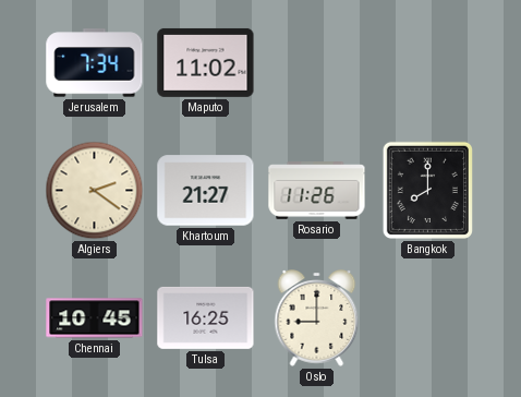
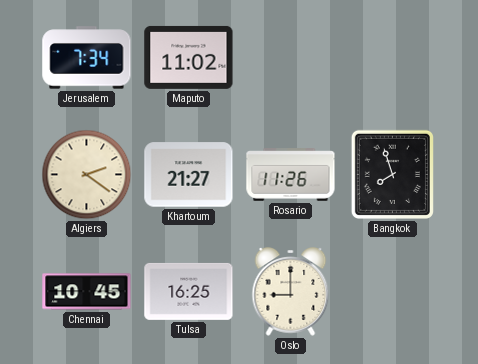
Bangkok: 8:00 -> 7:57
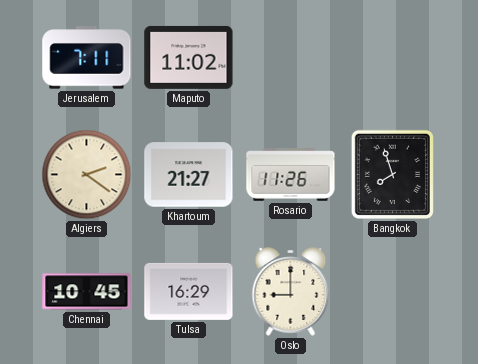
Jerusalem: 7:34 -> 7:11
Tulsa: 16:25 -> 16:29
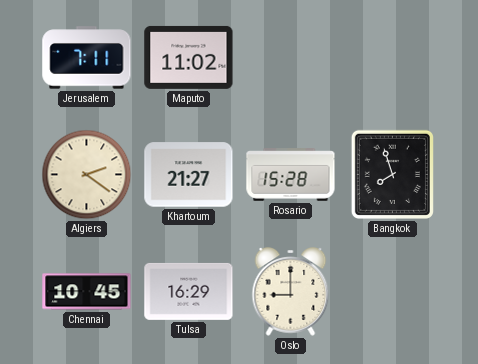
Rosario: 11:26 -> 15:28
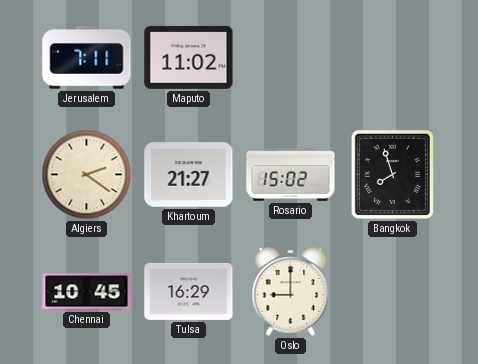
Rosario: 15:28 -> 15:02
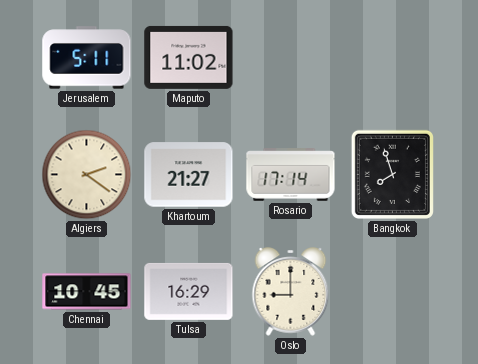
Jerusalem: 7:11 -> 5:11
Rosario: 15:02 -> 17:14
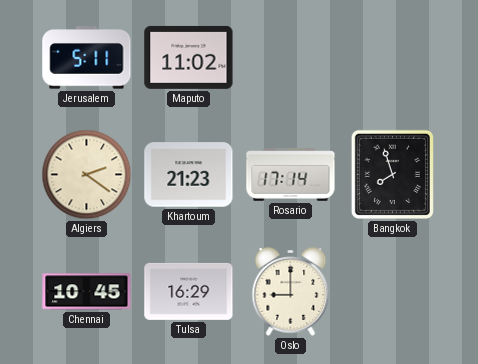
Khartoum: 21:27 -> 21:23
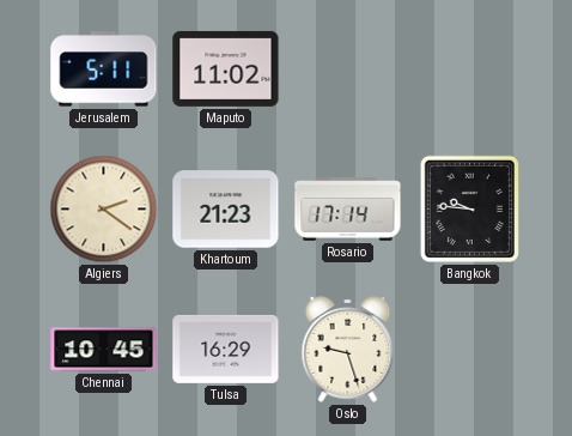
Bangkok: 7:57 -> 9:46
Oslo: 9:00 -> 9:27
